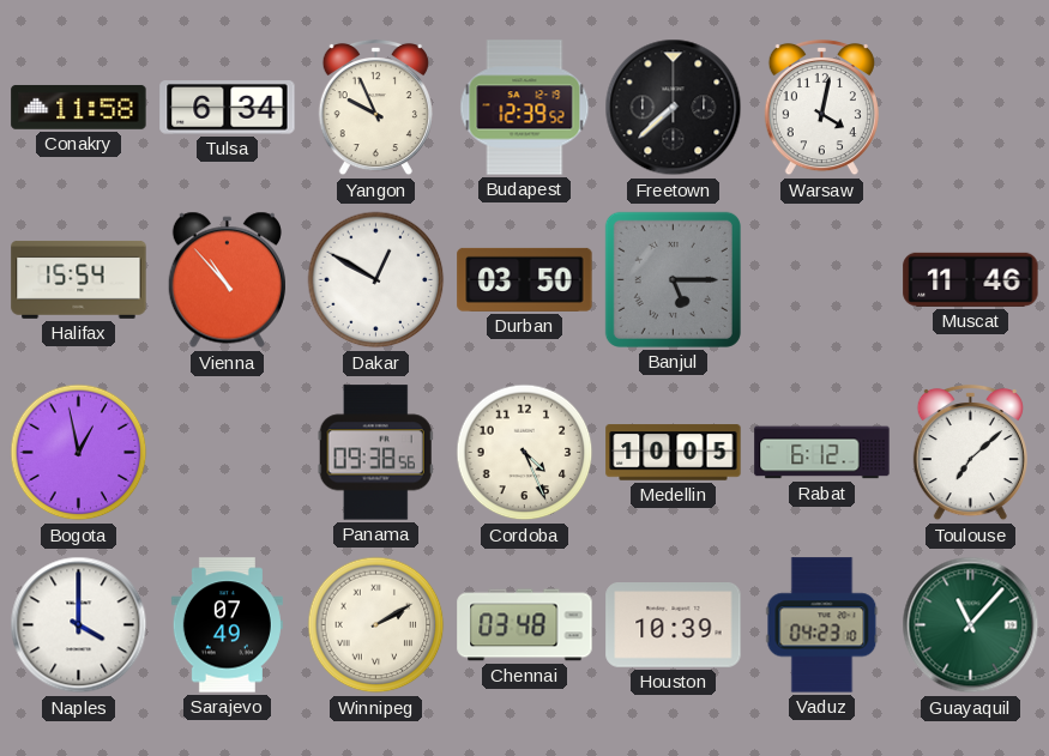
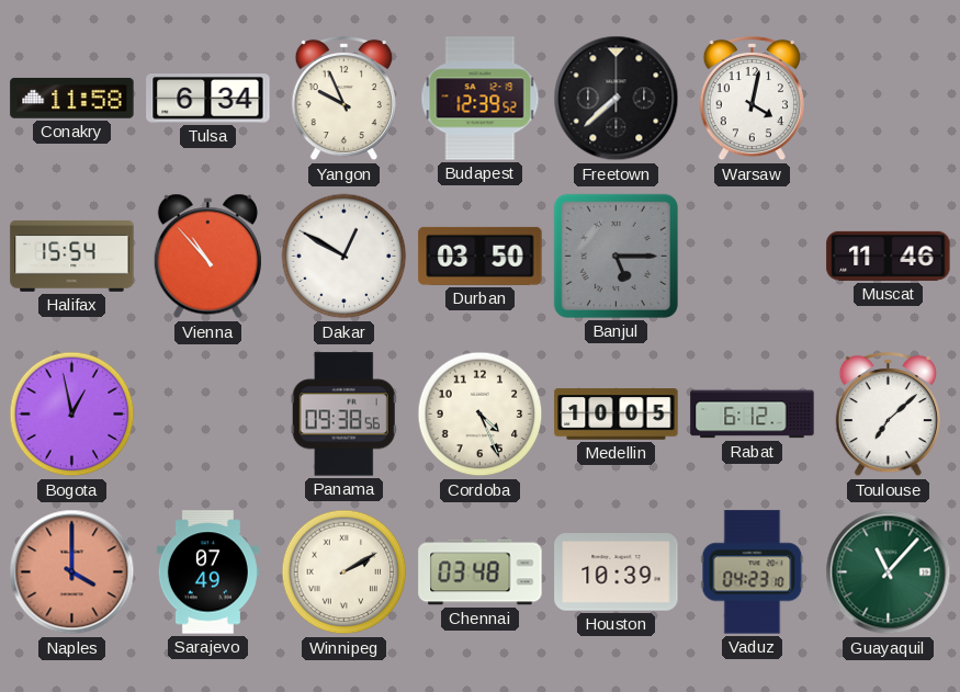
Naples dial: white -> salmon
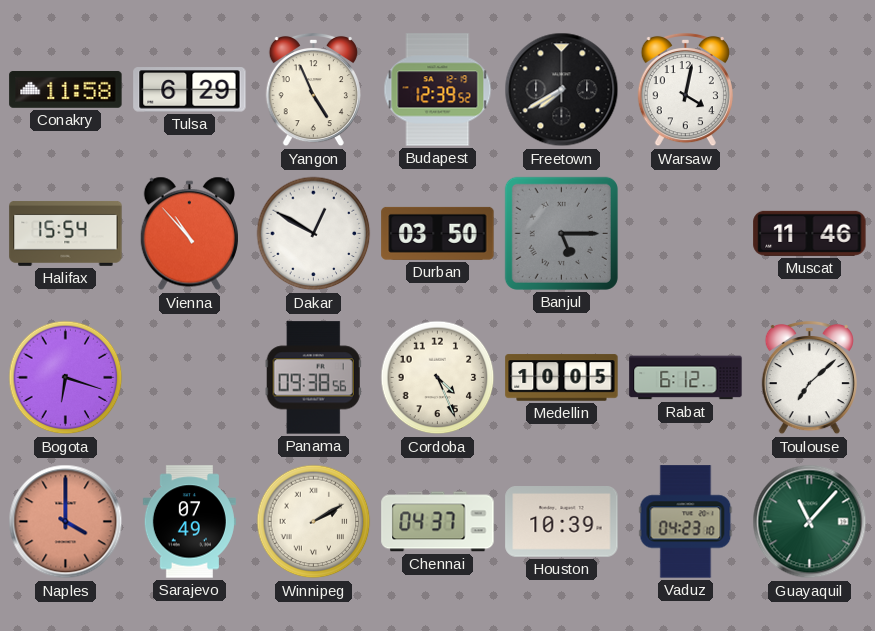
Tulsa: 6:34 -> 6:29
Yangon: 9:56 -> 4:56
Freetown: 7:38 -> 7:40
Bogota: 12:58 -> 6:18
Chennai: 03:48 -> 04:37
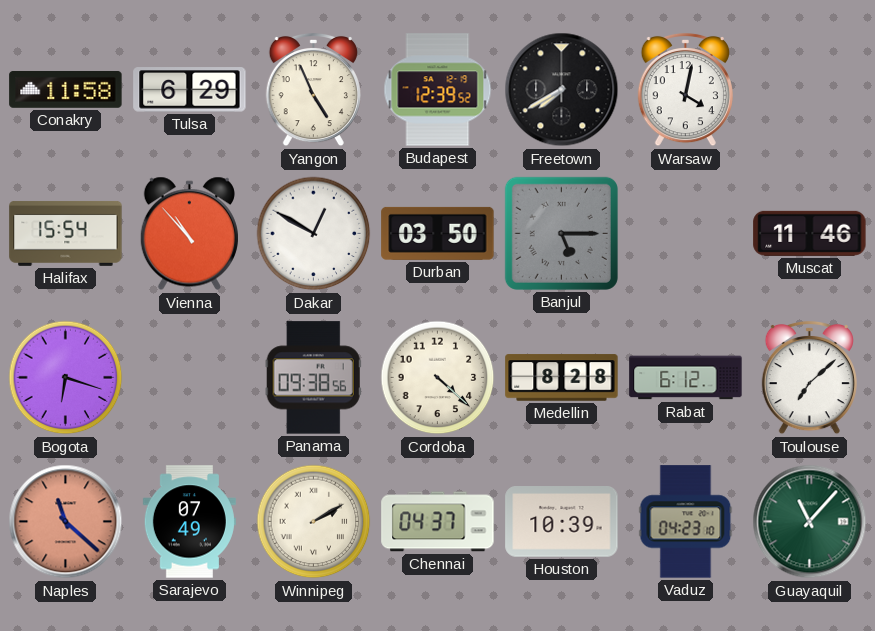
Cordoba: 4:26 -> 4:22
Medellin: 10:05 -> 8:28
Naples: 4:00 -> 11:22
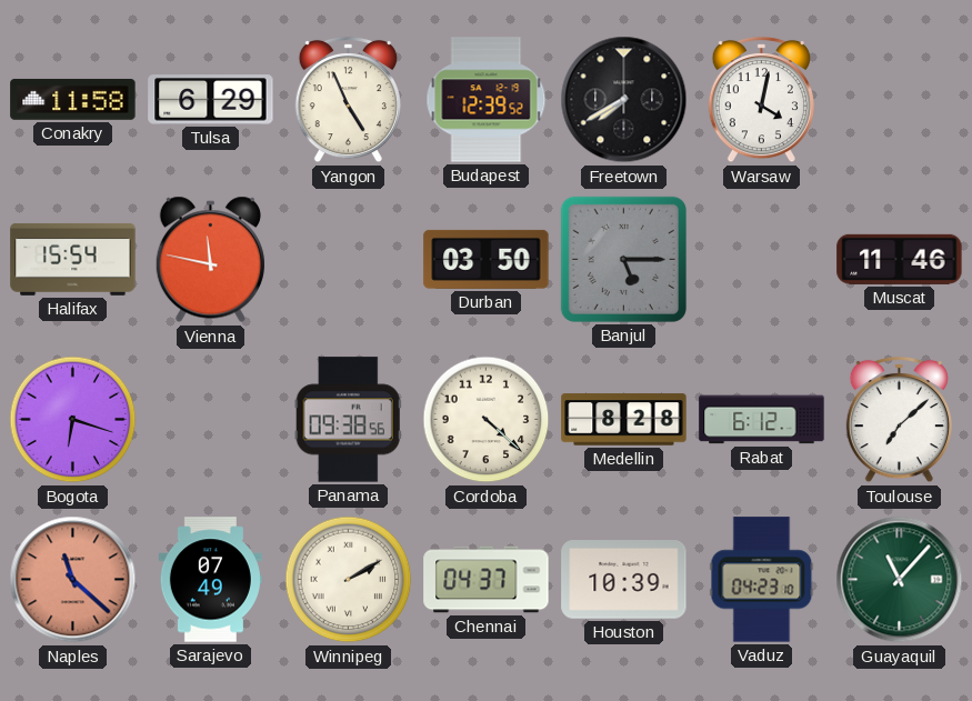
Vienna: 10:53 -> 11:47
Dakar: 12:50 -> none
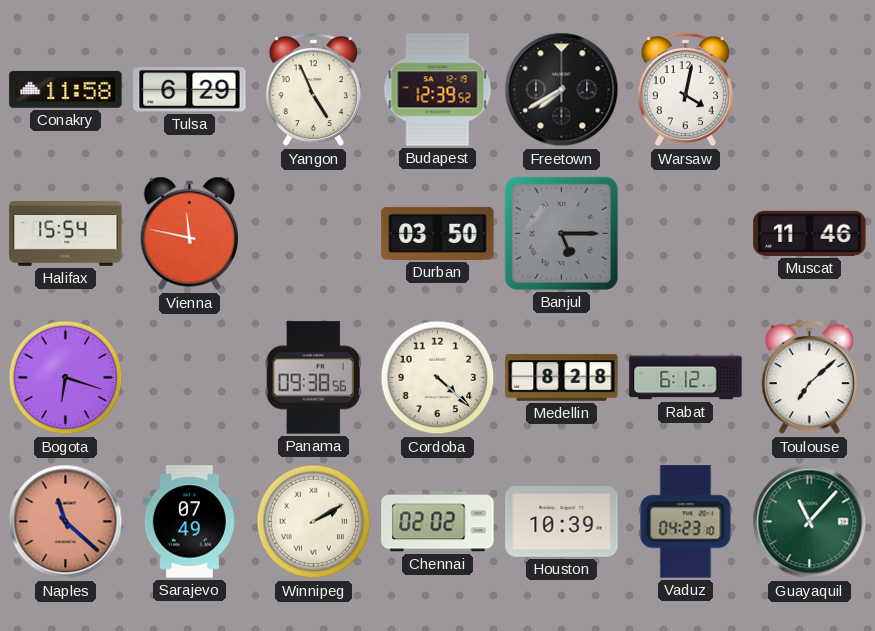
Chennai: 04:37 -> 02:02
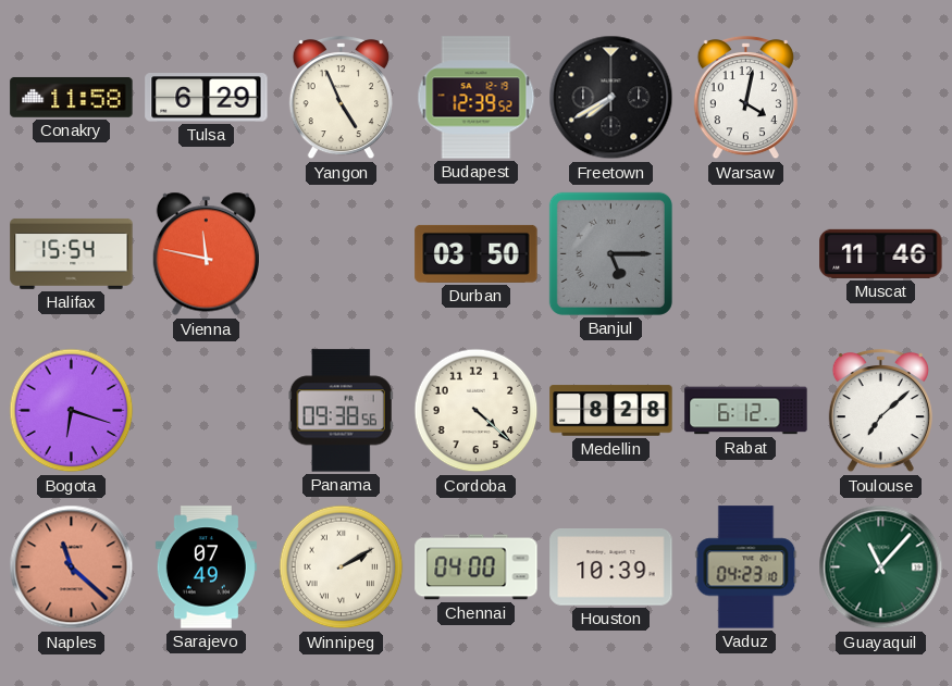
Chennai: 02:02 -> 04:00
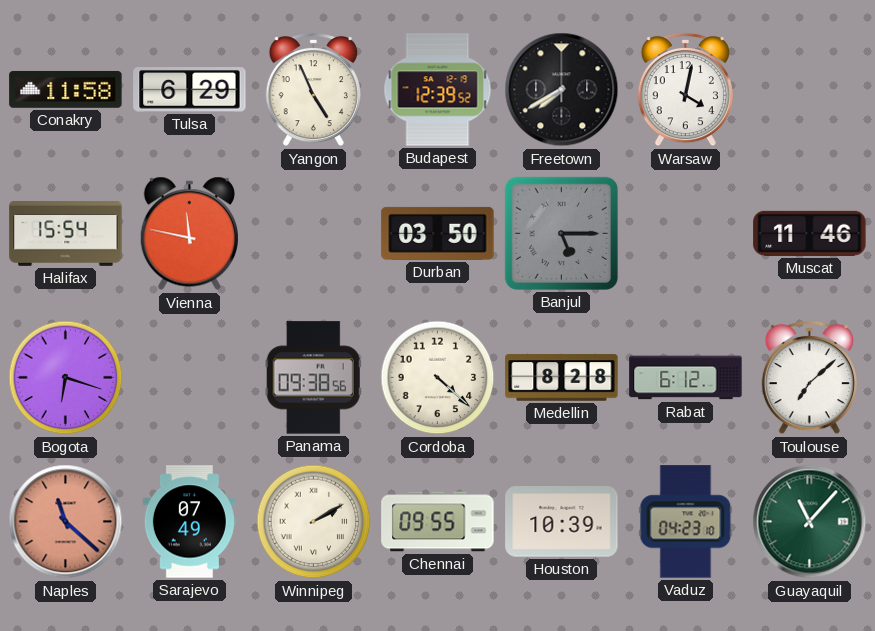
Chennai: 04:00 -> 09:55
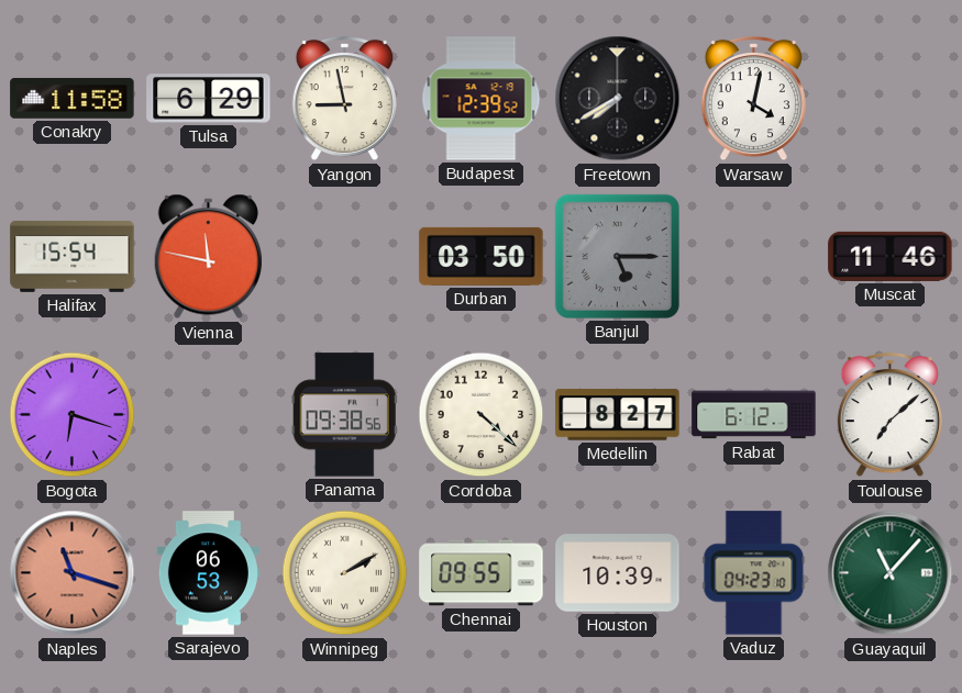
Yangon: 4:56 -> 8:58
Medellin: 8:28 -> 8:27
Naples: 11:22 -> 11:18
Sarajevo: 07:49 -> 06:53
